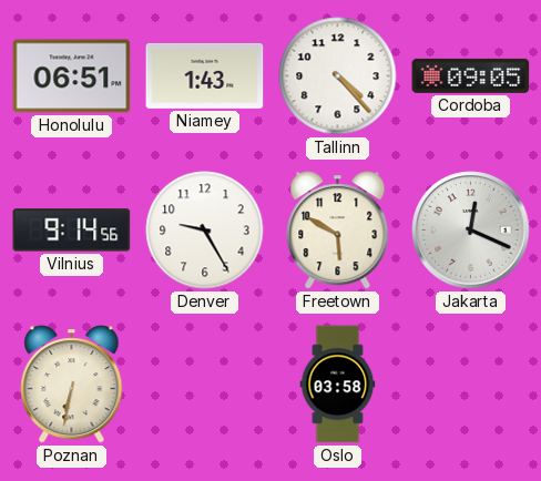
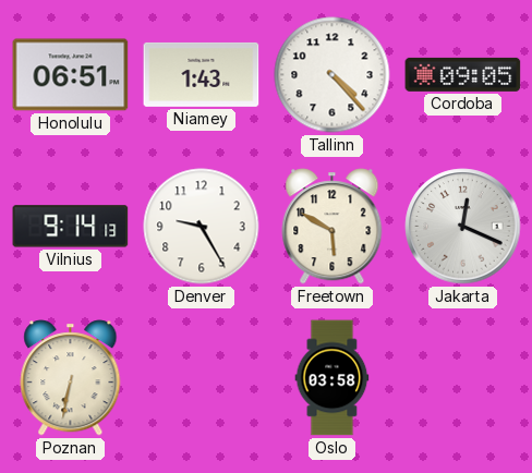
Vilnius: 9:14:56 -> 9:14:13
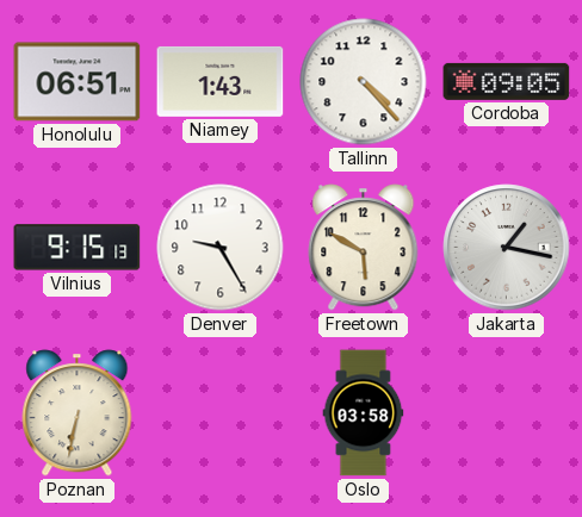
Vilnius: 9:14 -> 9:15
Jakarta: 12:19 -> 1:17
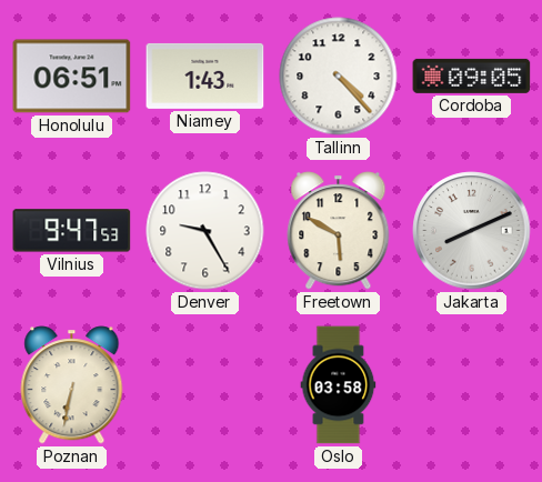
Vilnius: 9:15 -> 9:47
Jakarta: 1:17 -> 8:11
